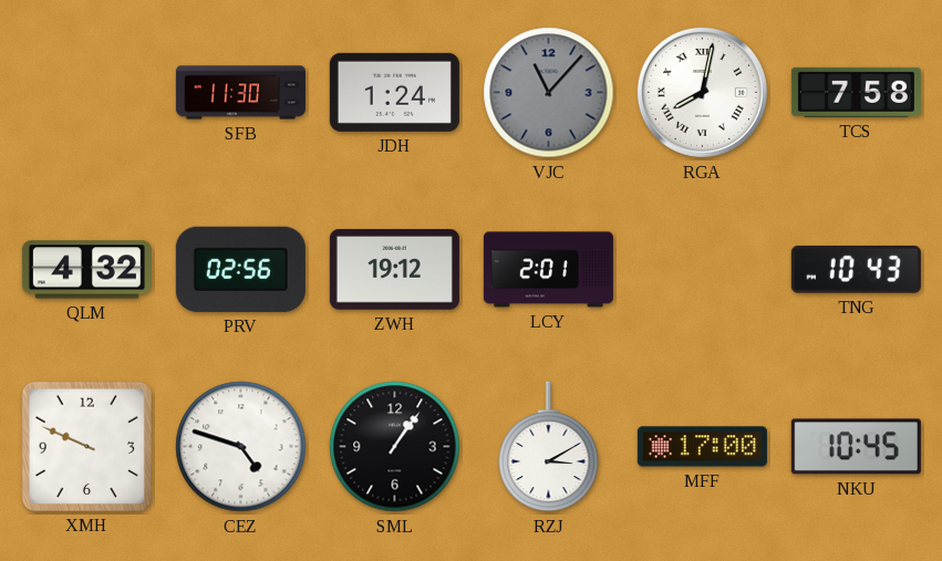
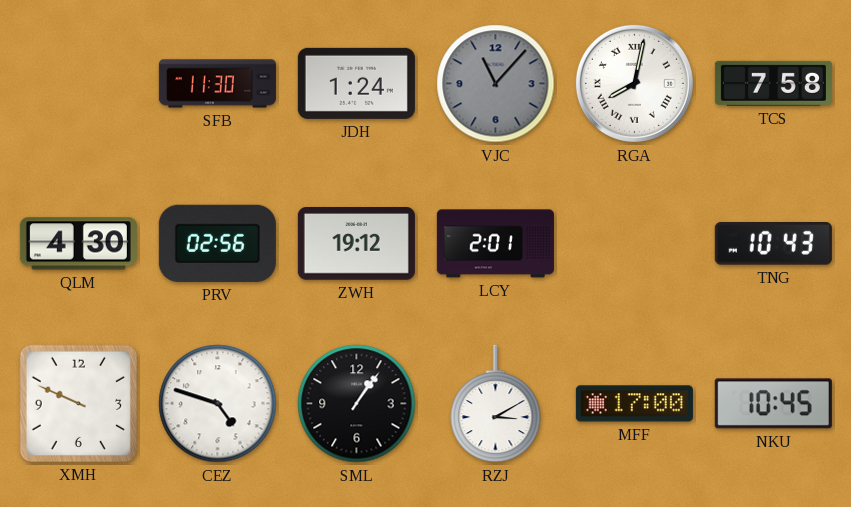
QLM: 4:32 -> 4:30
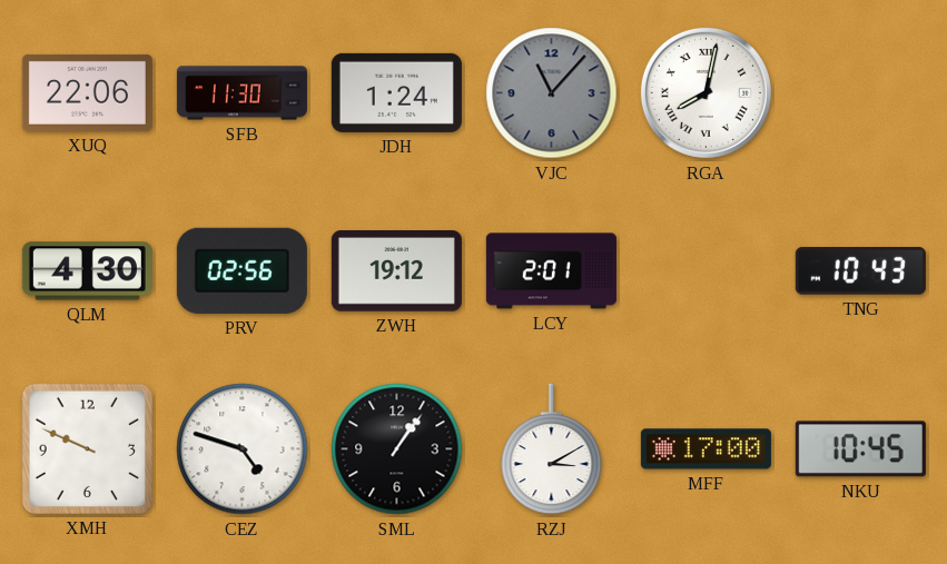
XUQ: none -> 22:06
TCS: 7:58 -> none
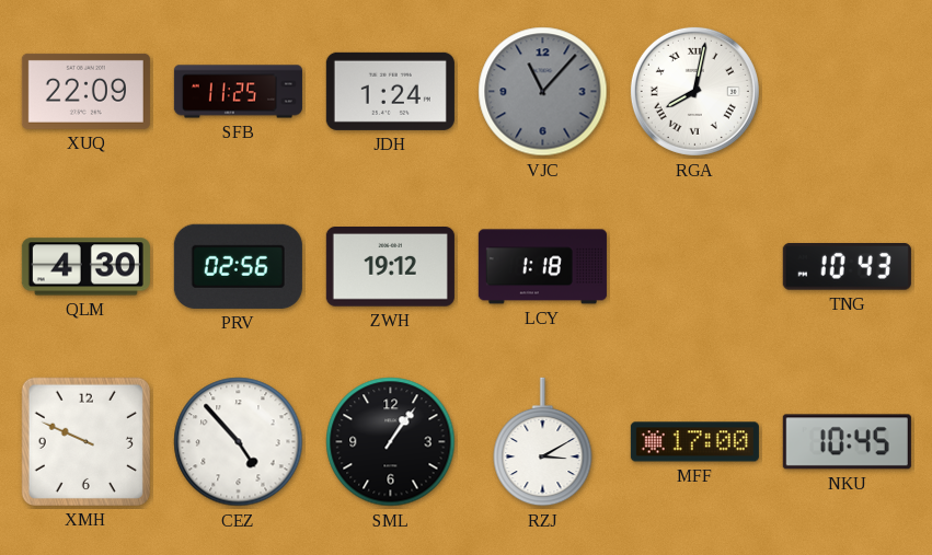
XUQ: 22:06 -> 22:09
SFB: 11:30 -> 11:25
LCY: 2:01 -> 1:18
CEZ: 4:48 -> 4:53
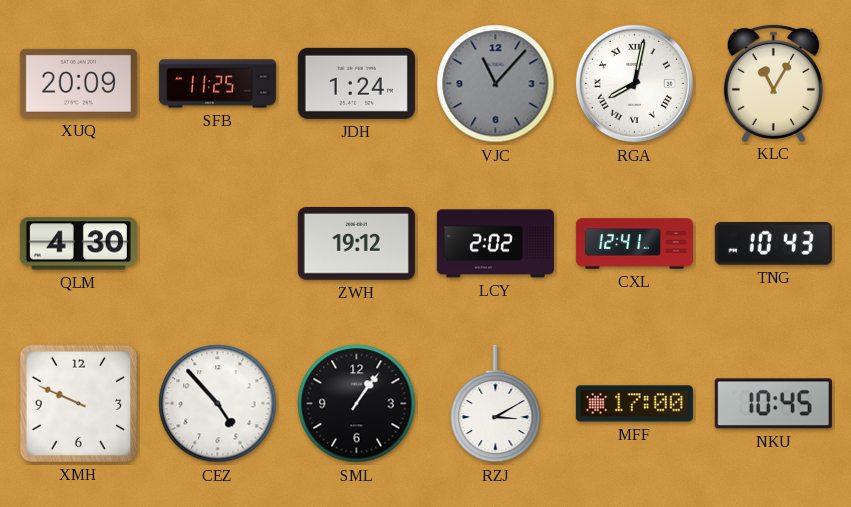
XUQ: 22:09 -> 20:09
KLC: none -> 11:05
PRV: 02:56 -> none
LCY: 1:18 -> 2:02
CXL: none -> 12:41
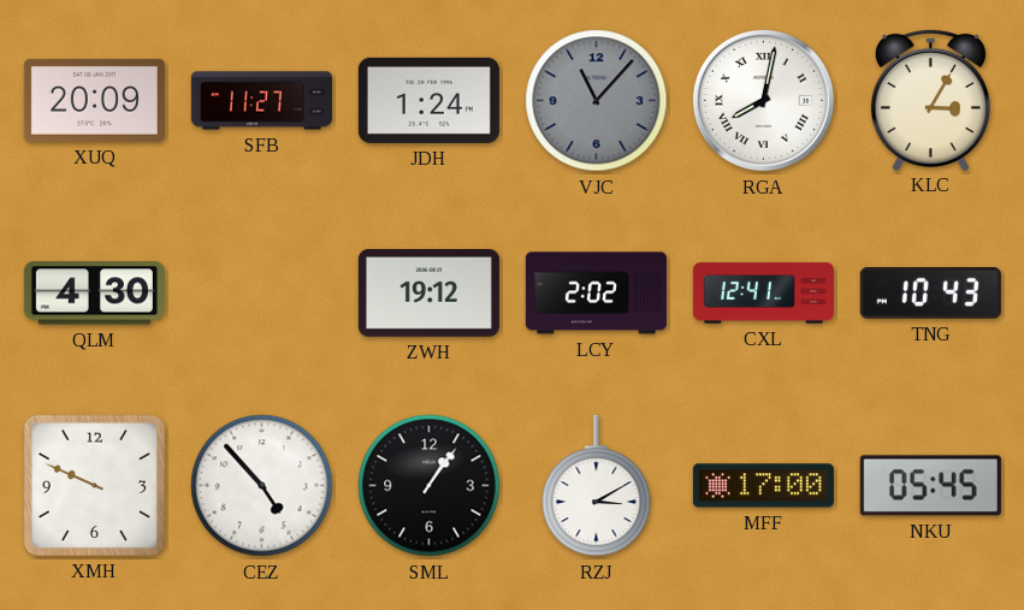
SFB: 11:25 -> 11:27
KLC: 11:05 -> 3:05
NKU: 10:45 -> 05:45
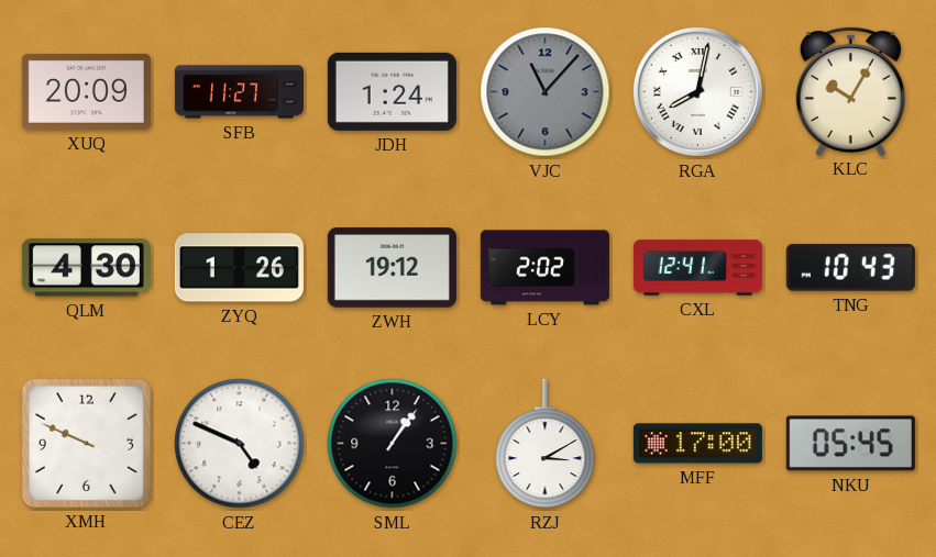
KLC: 3:05 -> 10:05
ZYQ: none -> 1:26
CEZ: 4:53 -> 4:49
